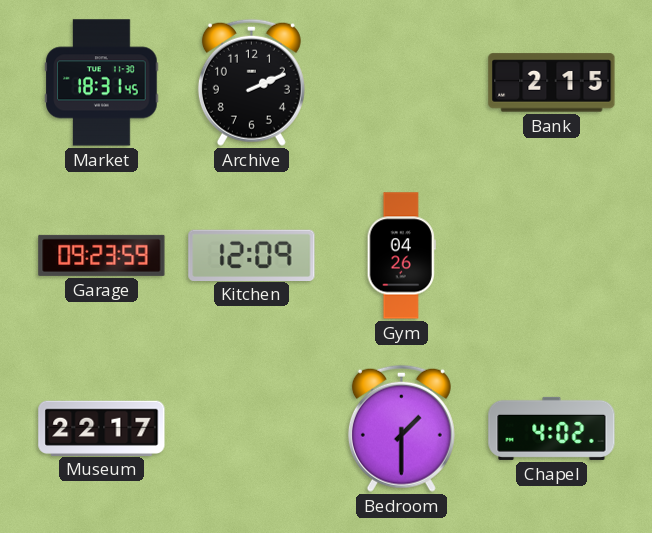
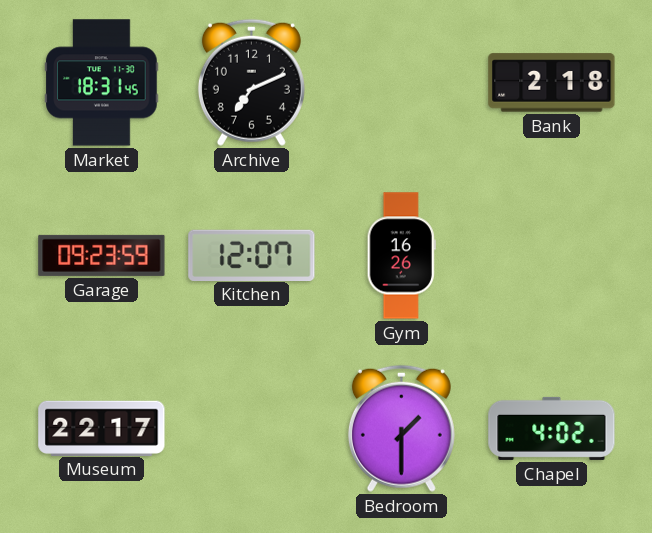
Archive: 2:11 -> 7:11
Bank: 2:15 -> 2:18
Kitchen: 12:09 -> 12:07
Gym: 04:26 -> 16:26
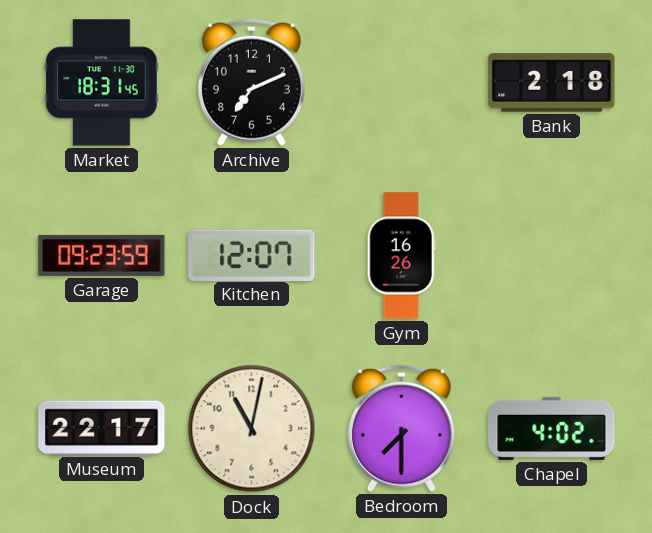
Dock: none -> 11:02
Bedroom: 1:30 -> 7:30
